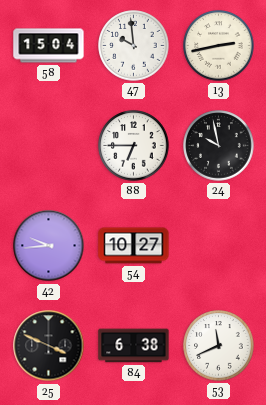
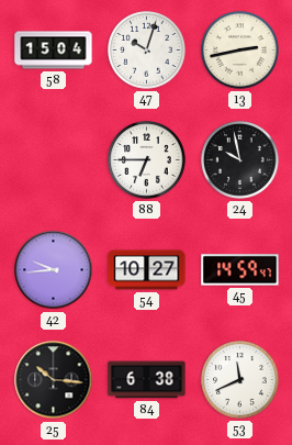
47: 9:59 -> 10:03
45: none -> 14:59
25: 3:49 -> 10:16
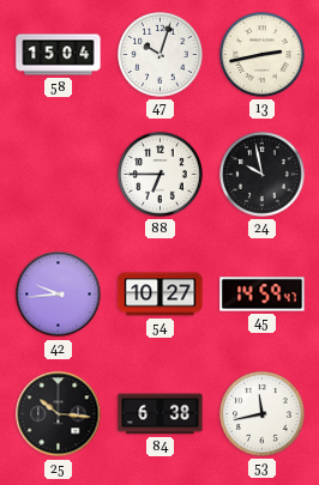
53: 11:41 -> 11:43
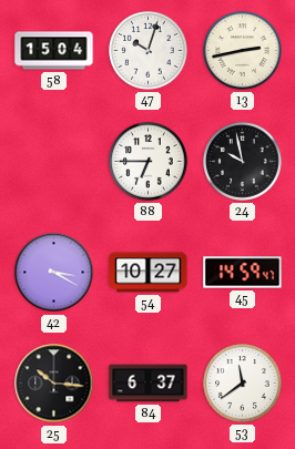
42: 9:44 -> 3:20
84: 6:38 -> 6:37
53: 11:43 -> 11:39
